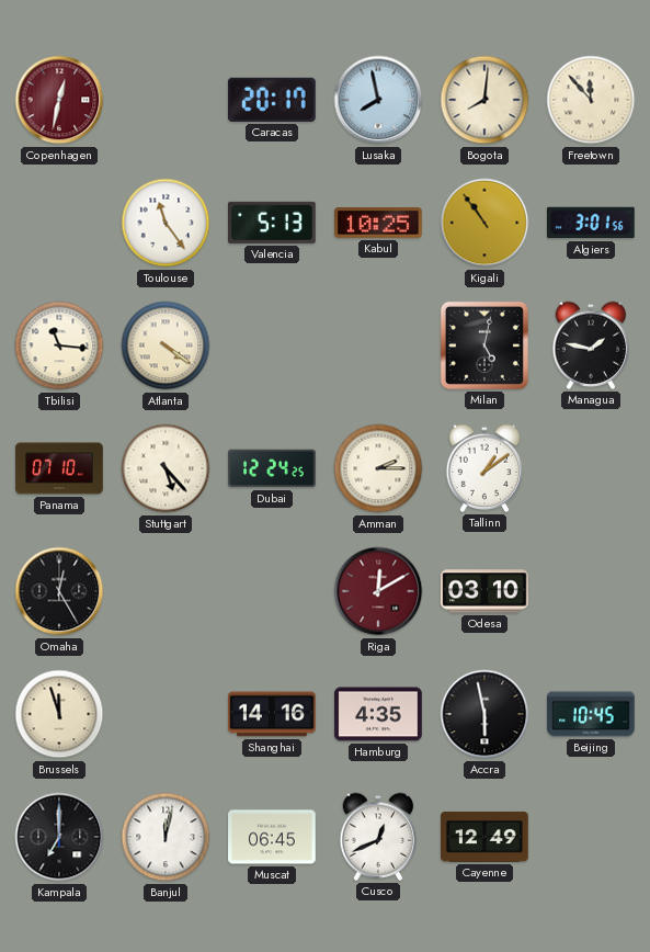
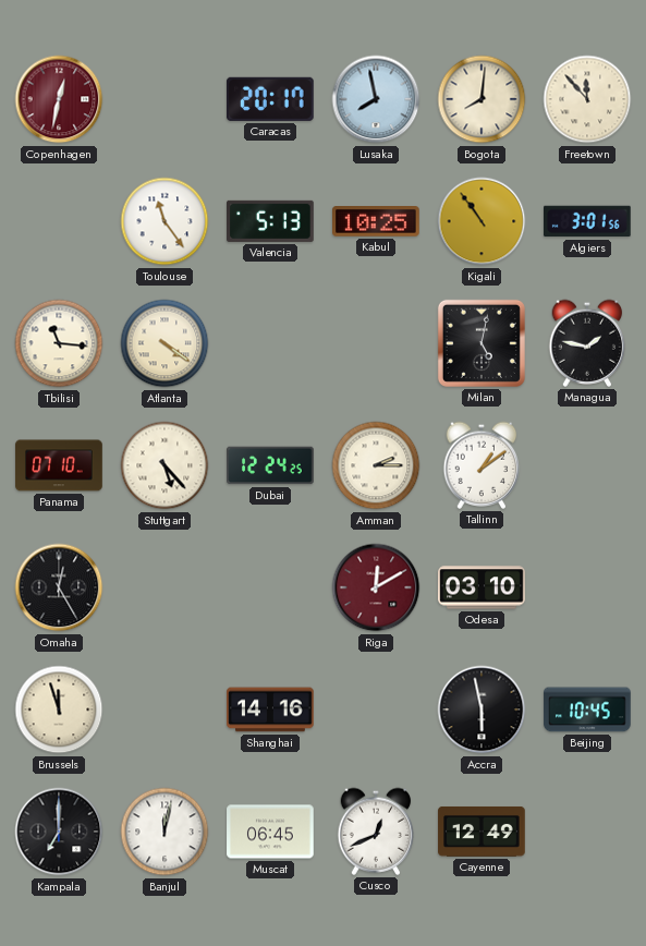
Hamburg: 4:35 -> none
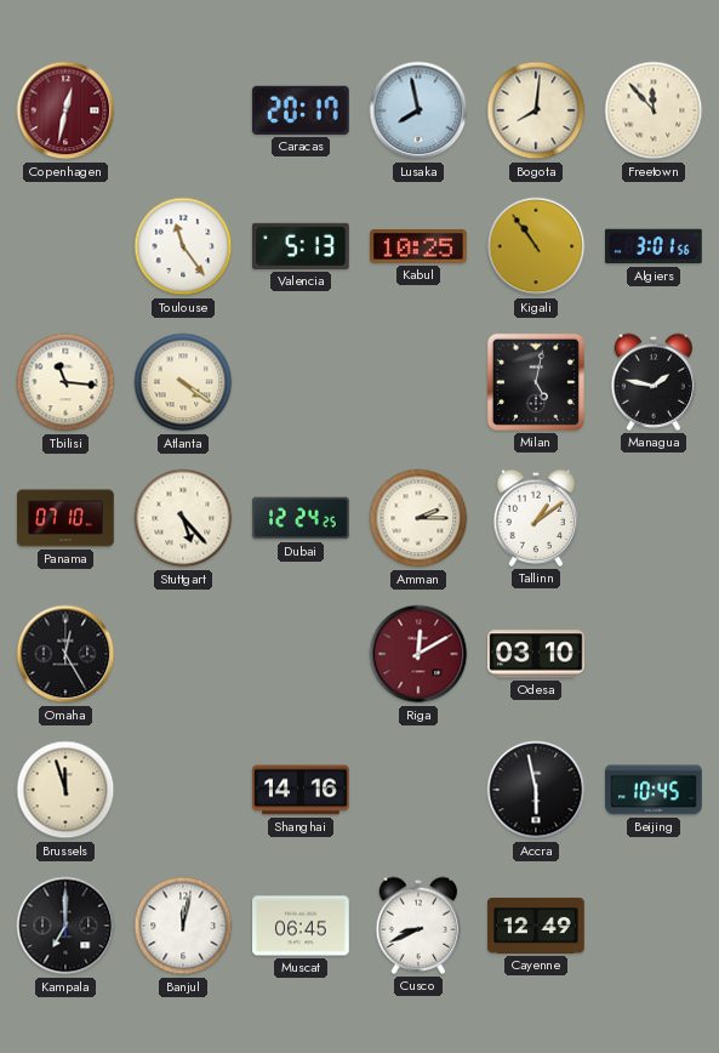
Cusco: 12:41 -> 8:41
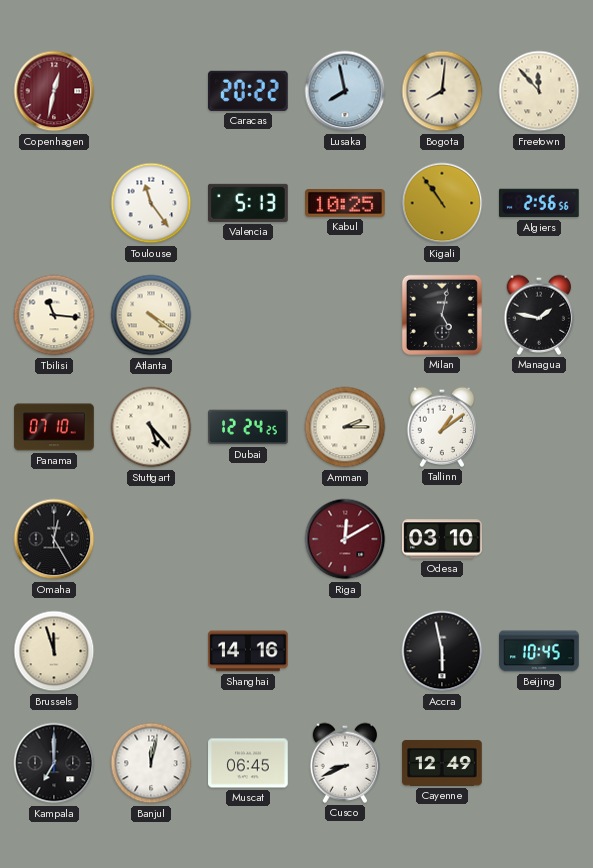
Caracas: 20:17 -> 20:22
Algiers: 3:01 -> 2:56
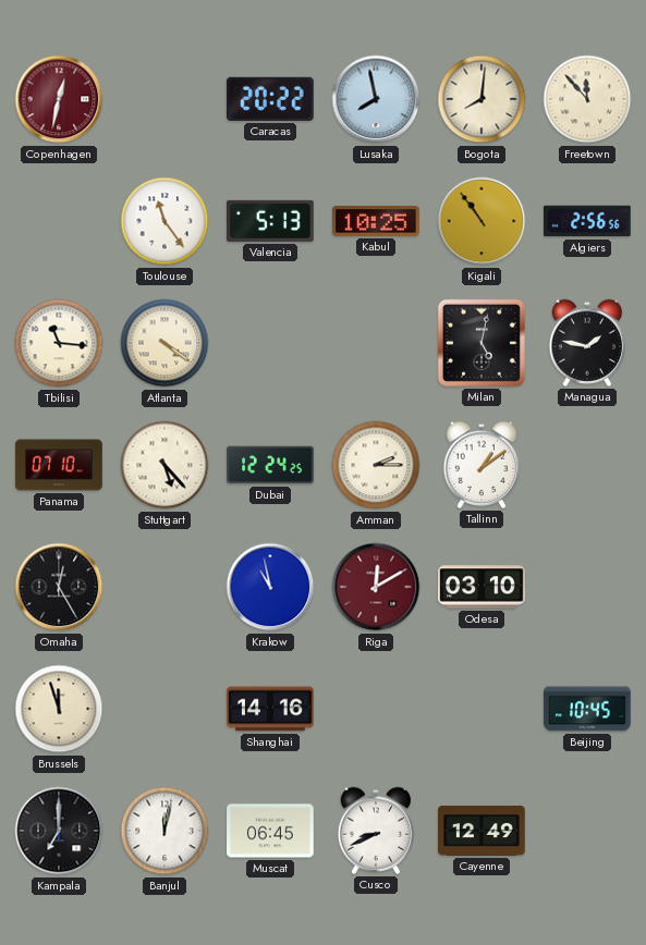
Krakow: none -> 10:58
Accra: 5:58 -> none
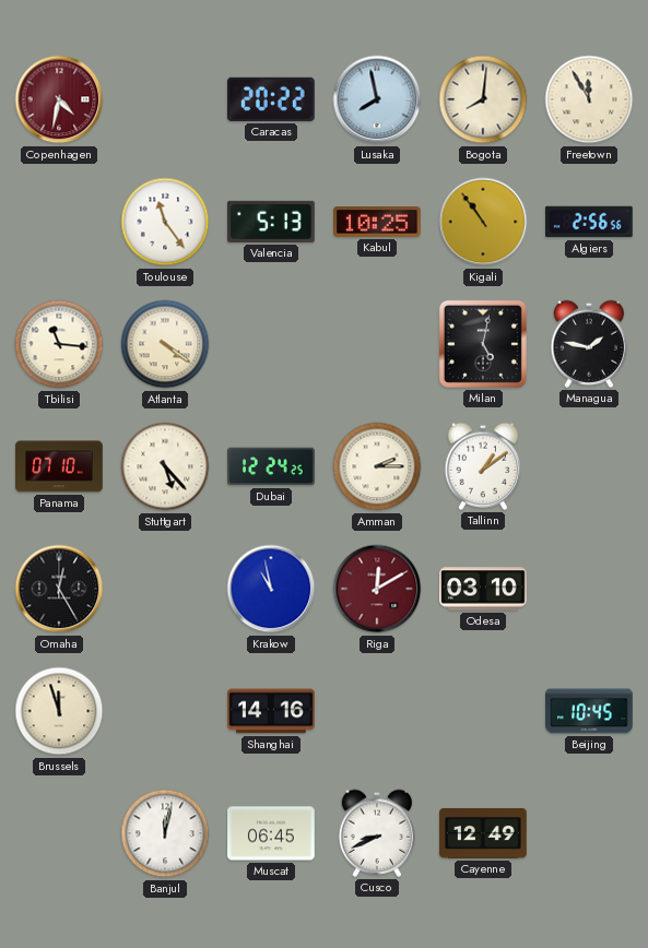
Copenhagen: 12:32 -> 4:32
Freetown: 11:53 -> 11:55
Kampala: 7:00 -> none
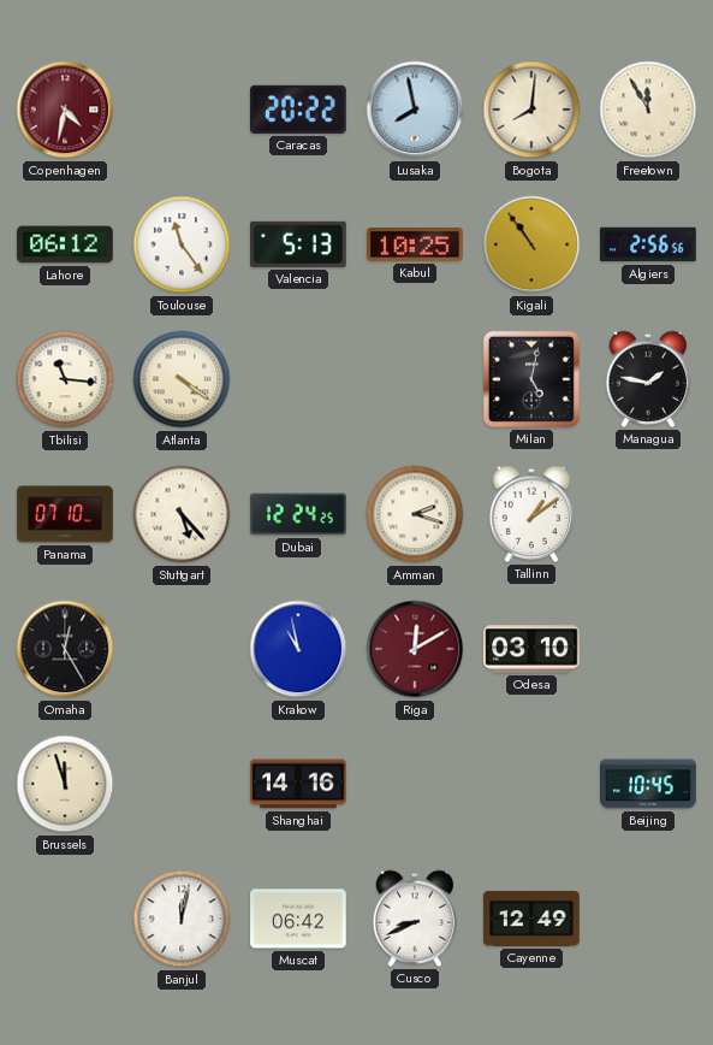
Lahore: none -> 06:12
Amman: 2:15 -> 2:18
Muscat: 06:45 -> 06:42
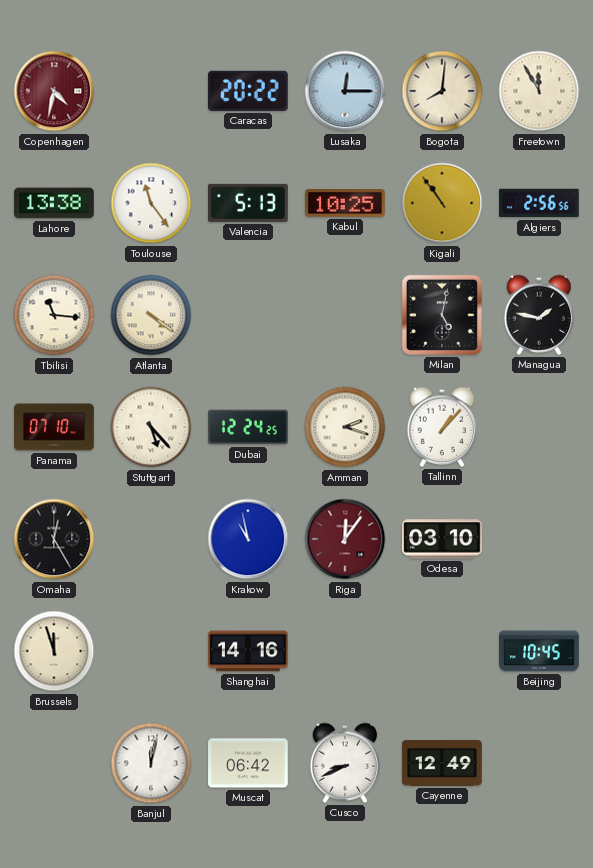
Lusaka: 7:58 -> 12:15
Lahore: 06:12 -> 13:38
Tallinn: 1:09 -> 1:07
Riga: 12:10 -> 12:06
